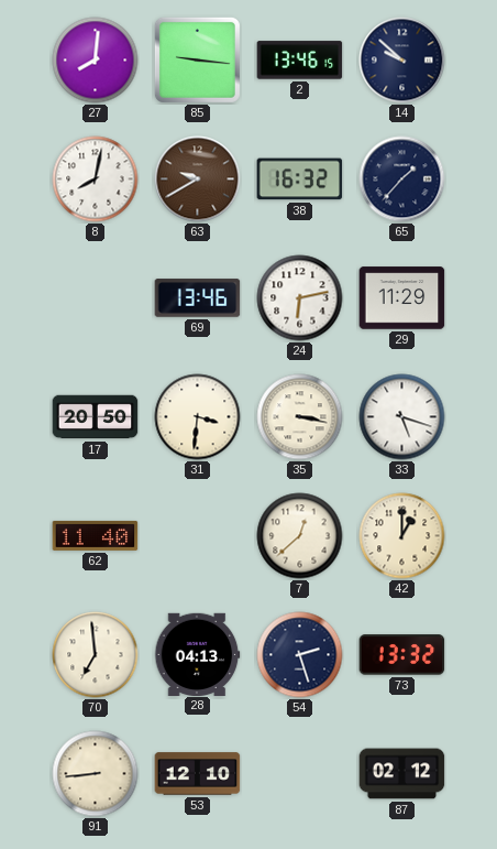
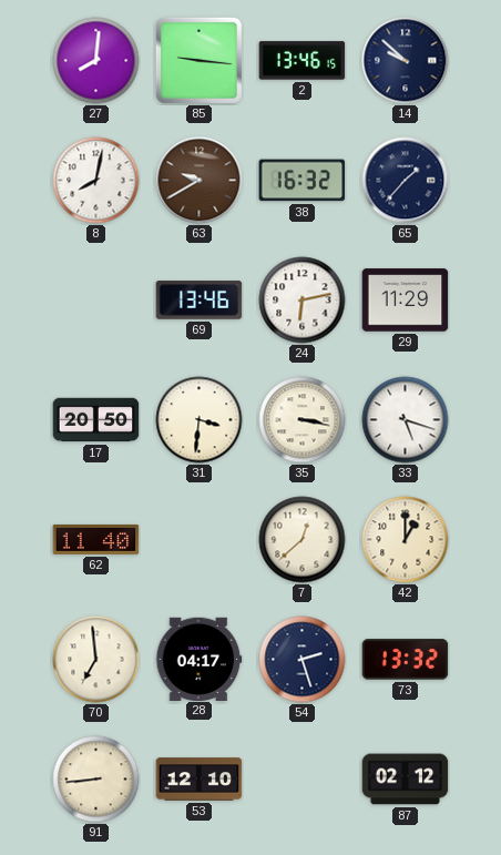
28: 04:13 -> 04:17
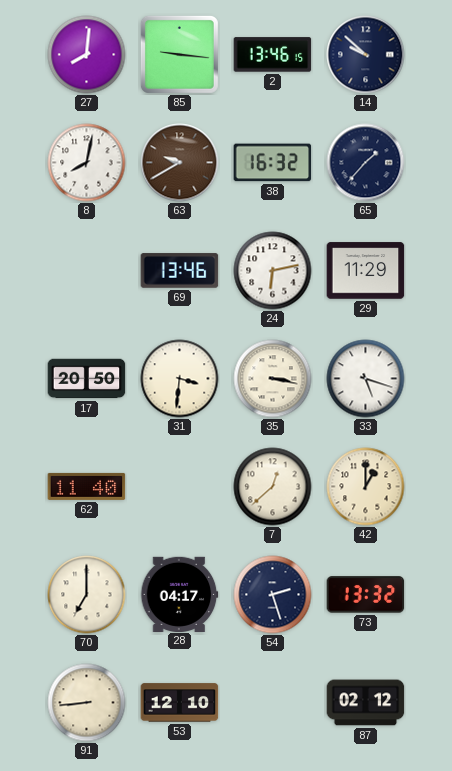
70: 6:59 -> 7:00
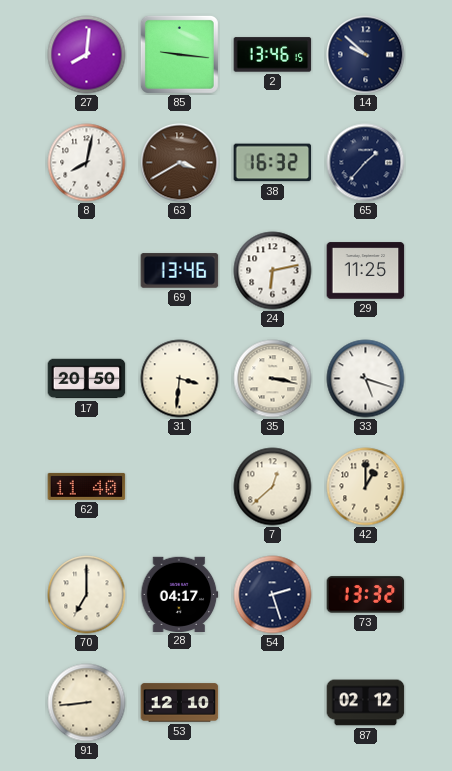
63: 9:40 -> 3:40
29: 11:29 -> 11:25
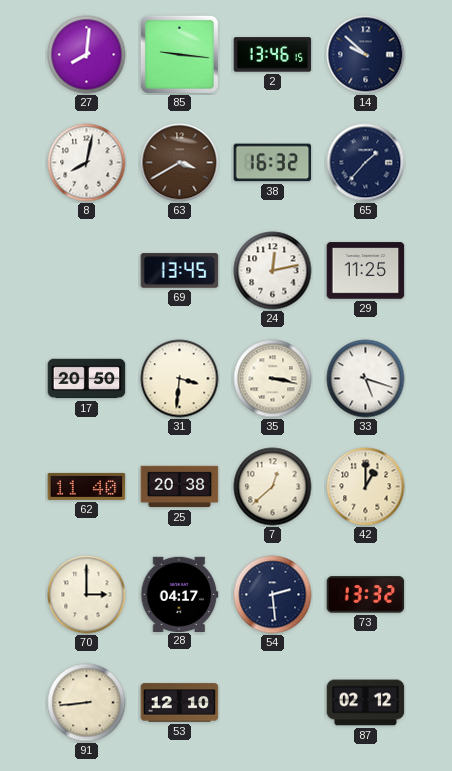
69: 13:46 -> 13:45
24: 6:13 -> 12:13
25: none -> 20:38
70: 7:00 -> 3:00
54: 2:27 -> 2:29
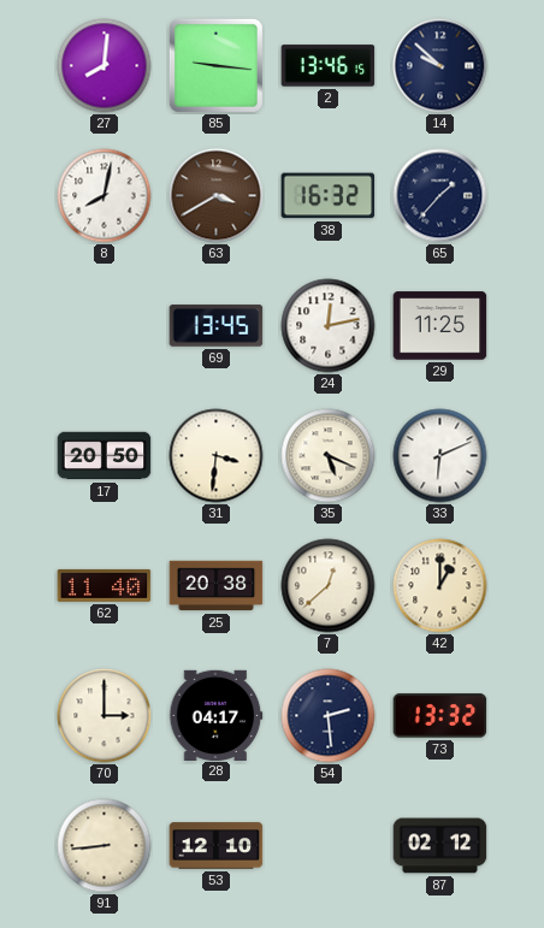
35: 3:17 -> 5:19
33: 5:18 -> 6:11
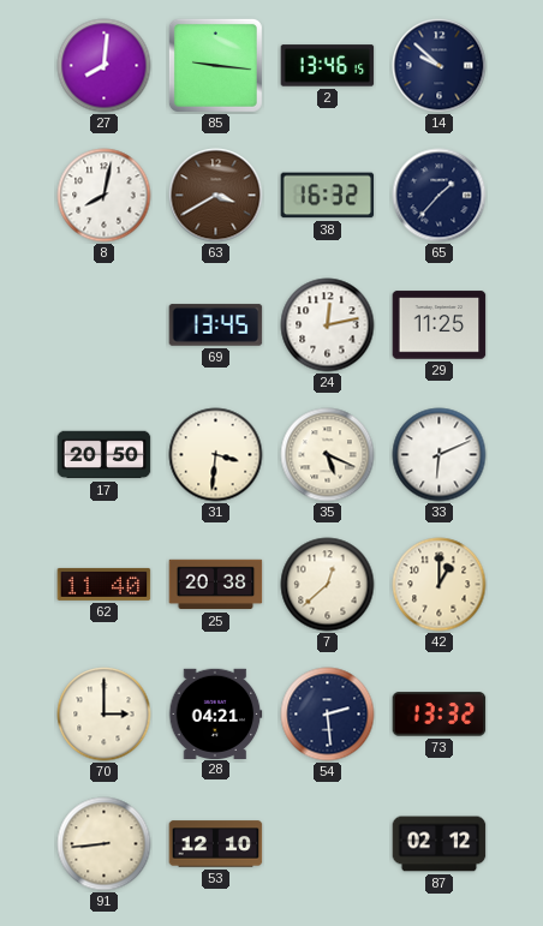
28: 04:17 -> 04:21
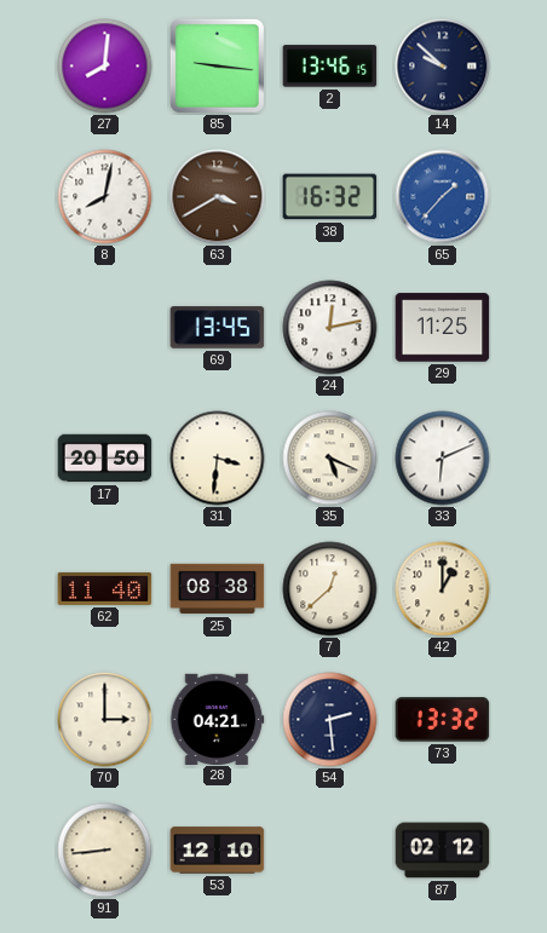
65 dial: navy -> blue
25: 20:38 -> 08:38
